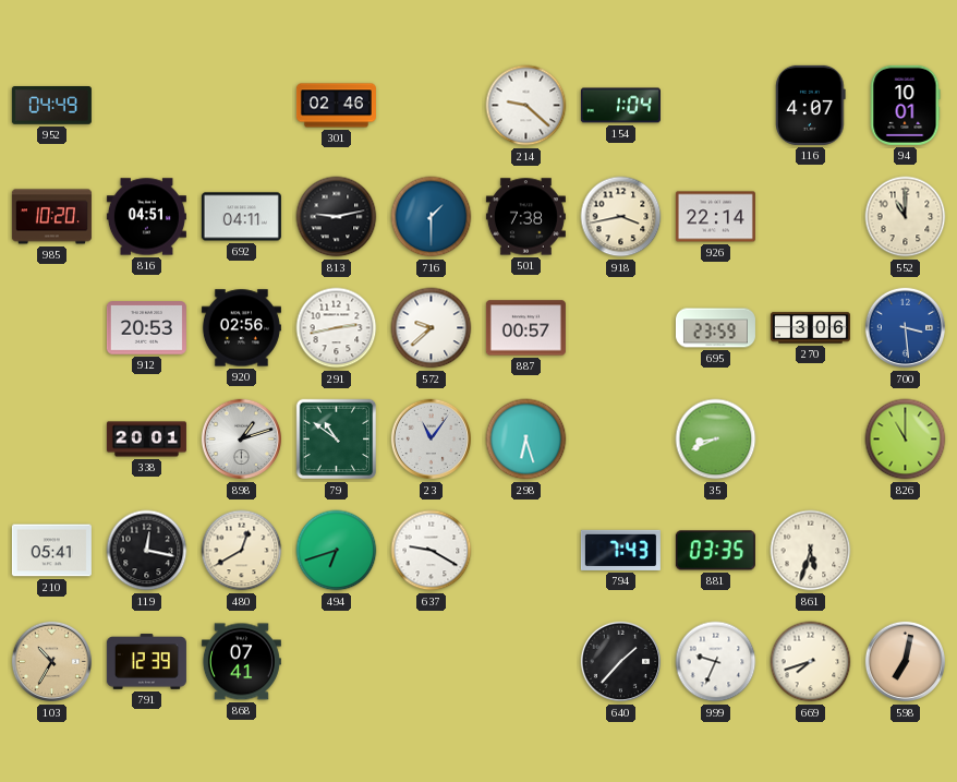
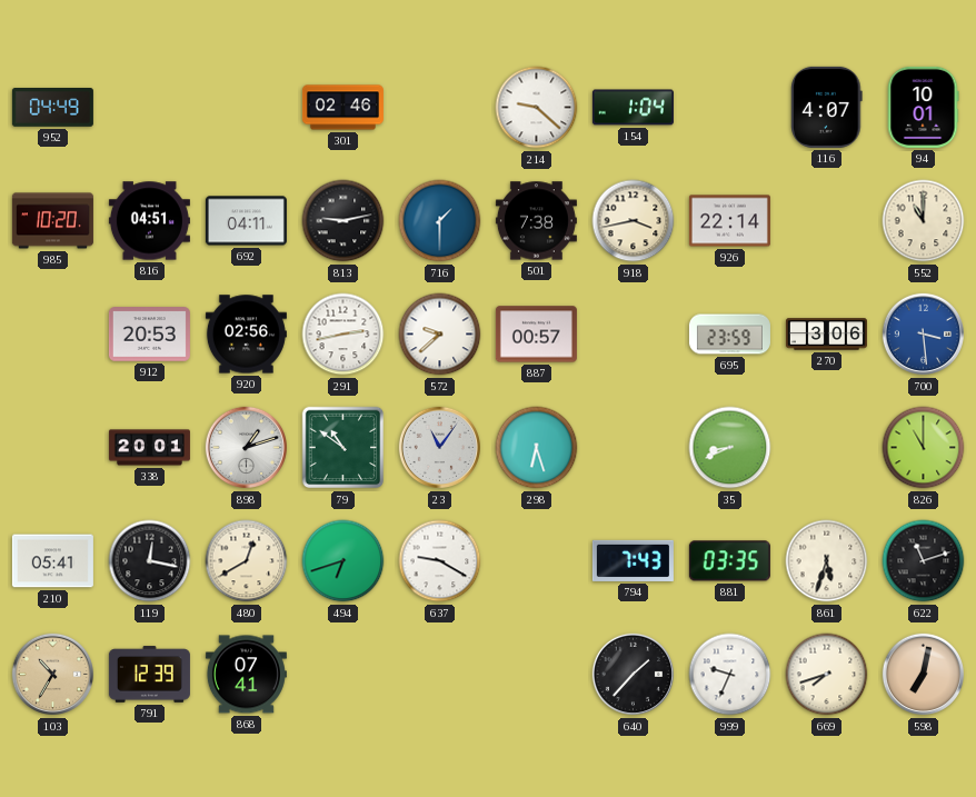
622: none -> 11:12
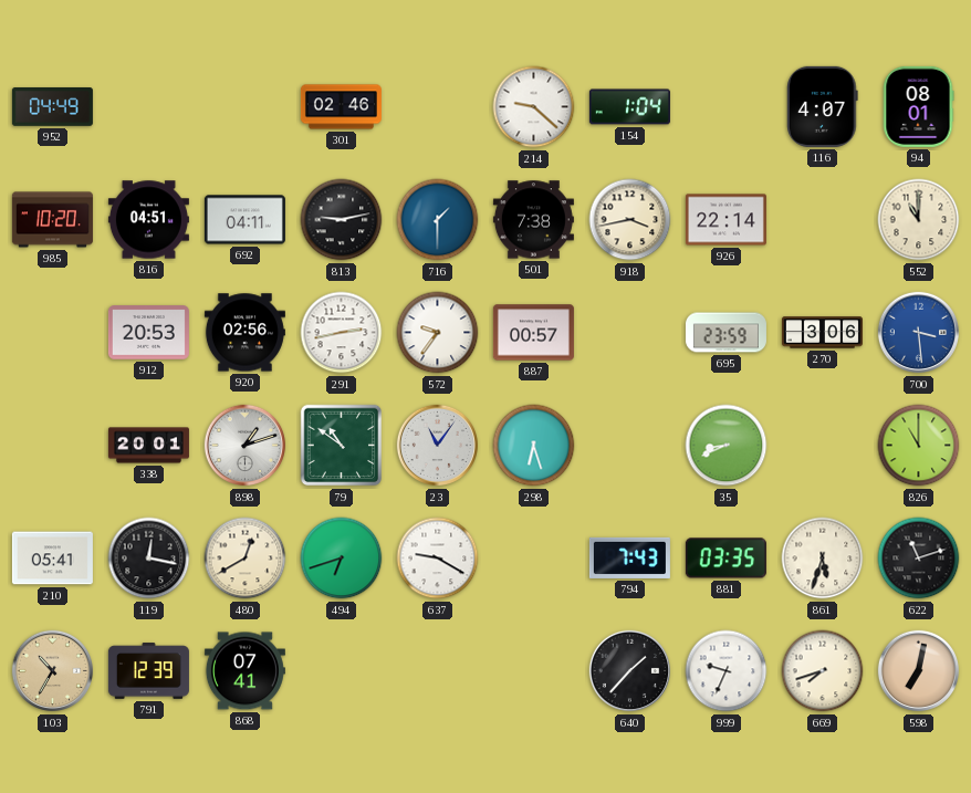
94: 10:01 -> 08:01
572: 9:38 -> 9:36
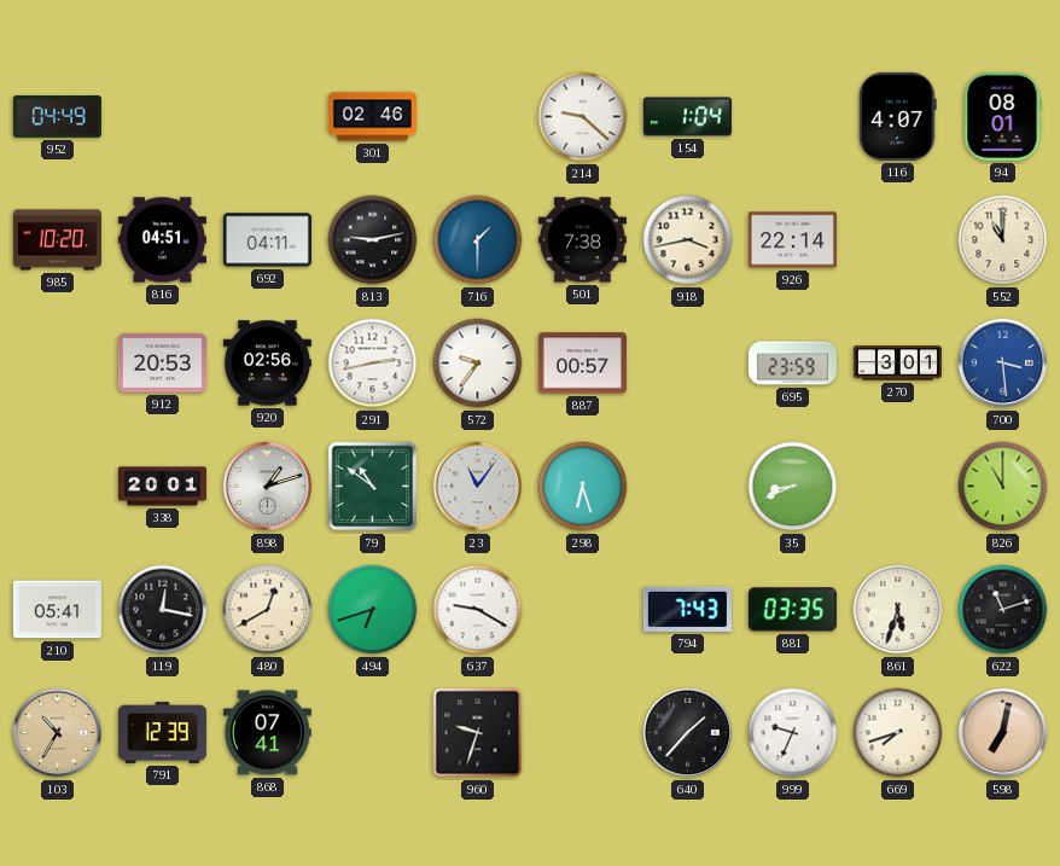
270: 3:06 -> 3:01
960: none -> 9:33
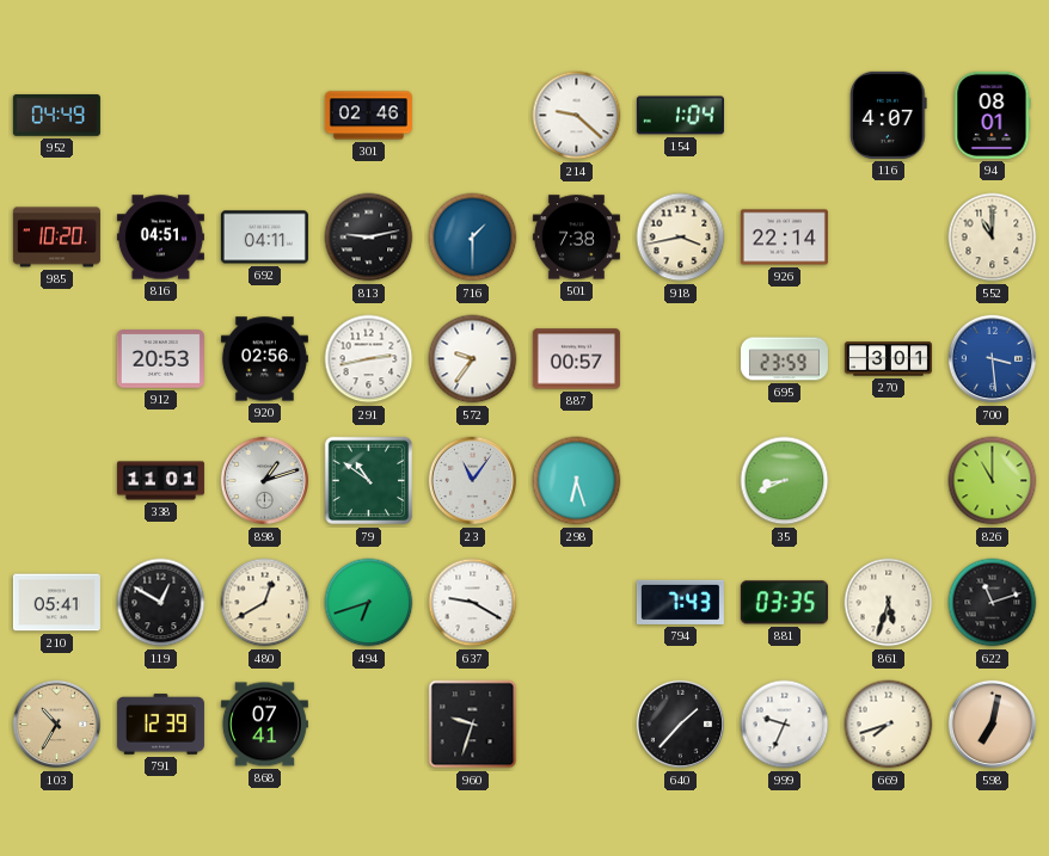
338: 20:01 -> 11:01
119: 12:17 -> 12:50
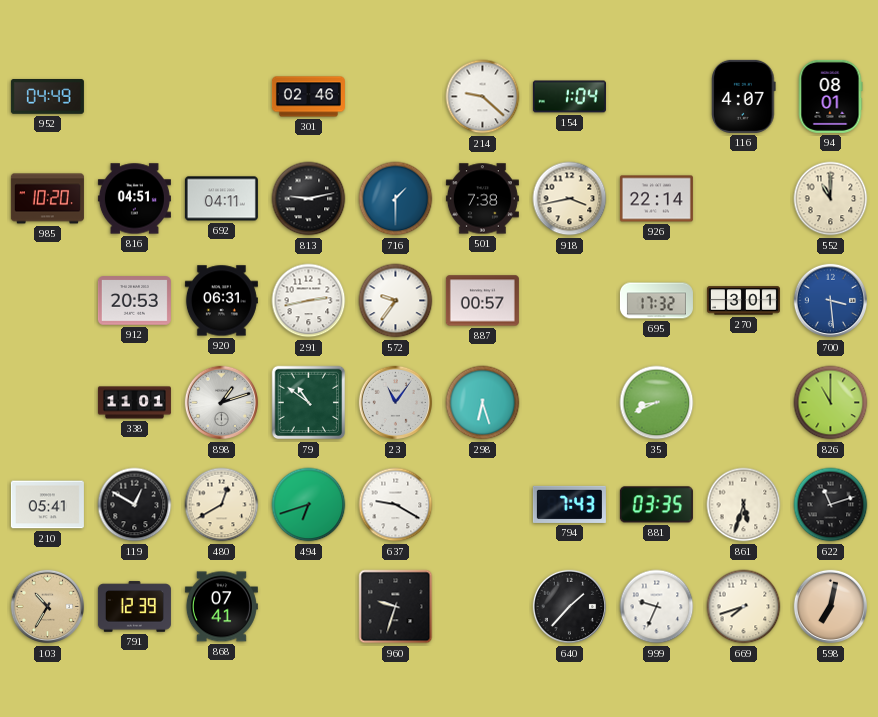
920: 02:56 -> 06:31
695: 23:59 -> 17:32
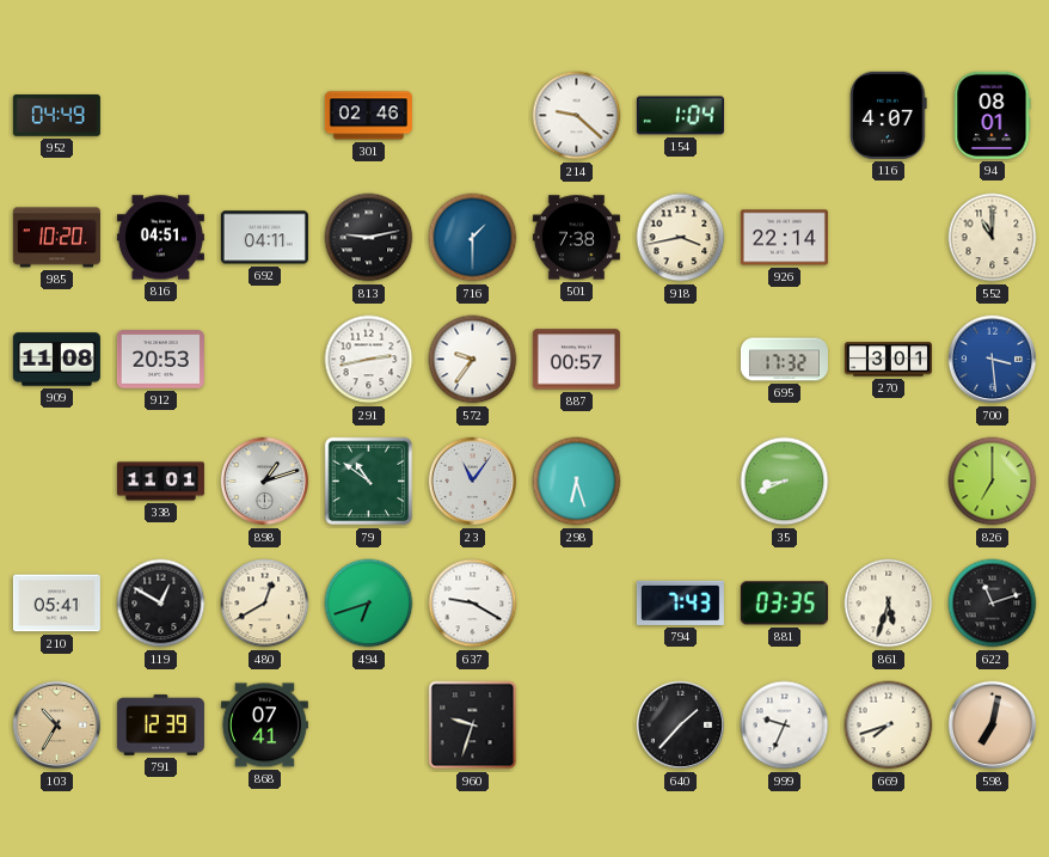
909: none -> 11:08
920: 06:31 -> none
826: 11:00 -> 7:00
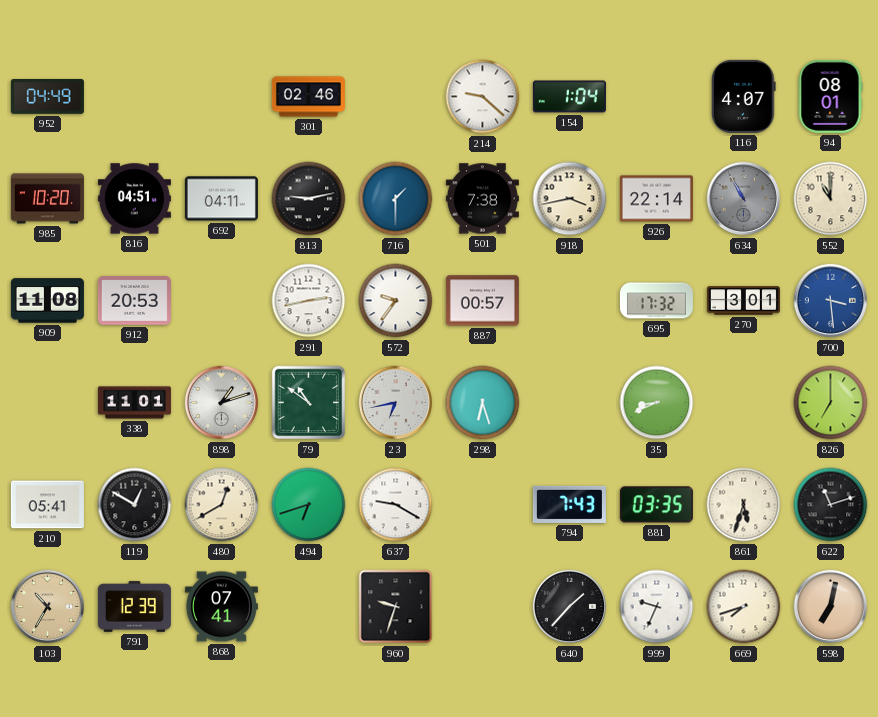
634: none -> 10:55
23: 11:06 -> 6:43
